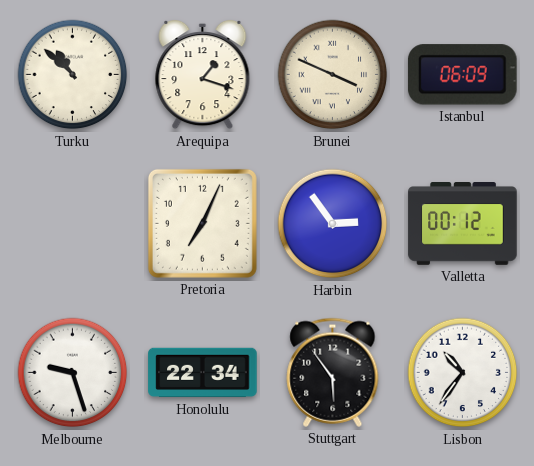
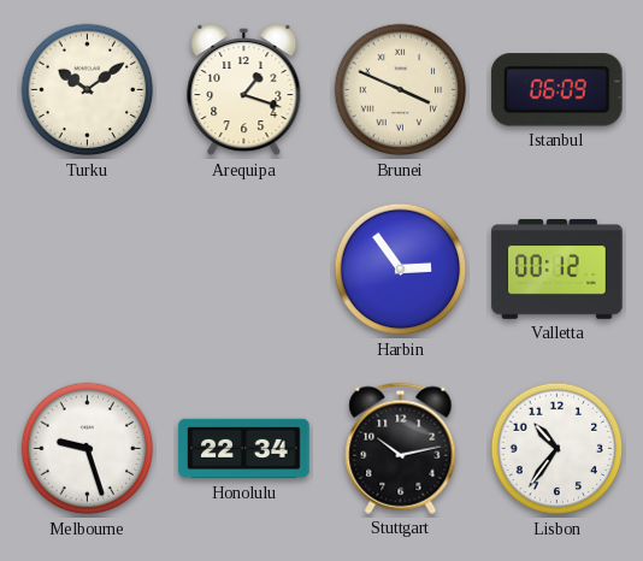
Turku: 10:52 -> 10:09
Pretoria: 7:04 -> none
Stuttgart: 5:54 -> 10:13
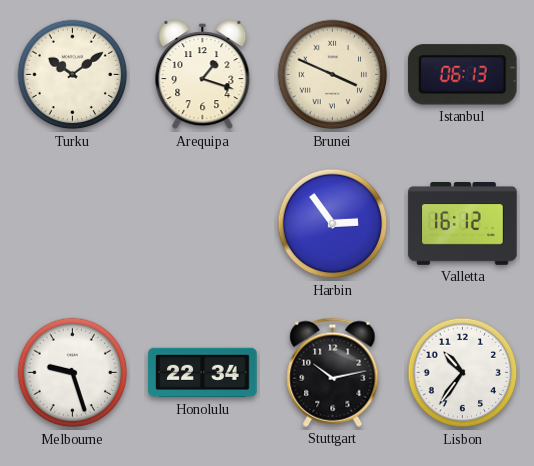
Istanbul: 06:09 -> 06:13
Valletta: 00:12 -> 16:12
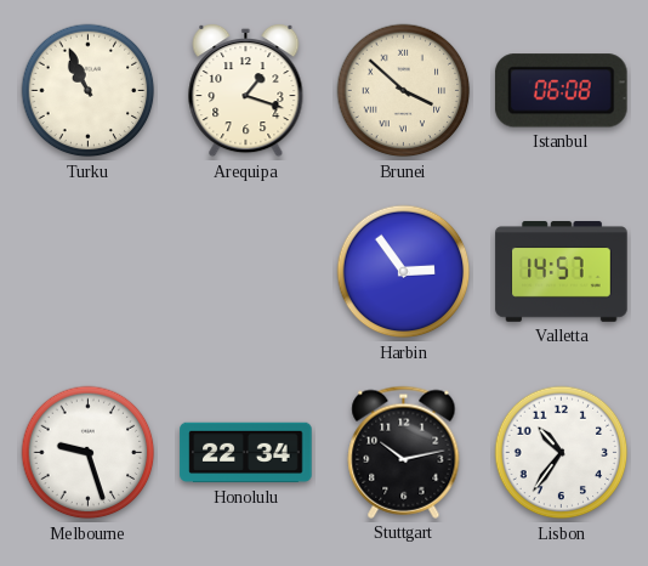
Turku: 10:09 -> 10:56
Brunei: 3:49 -> 3:52
Istanbul: 06:13 -> 06:08
Valletta: 16:12 -> 14:57
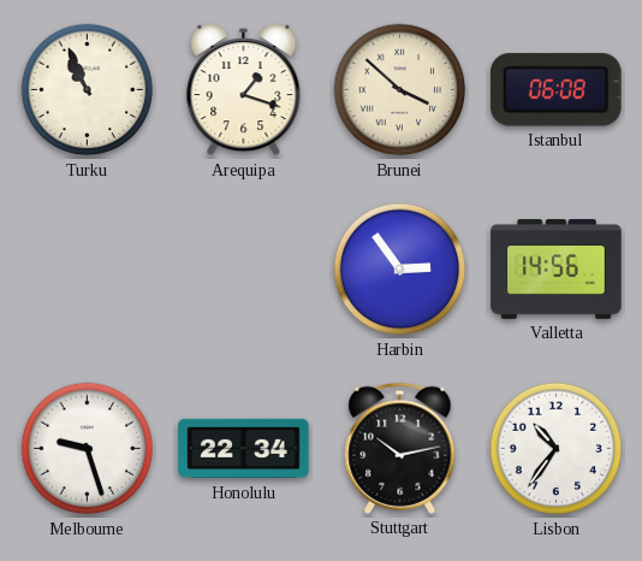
Valletta: 14:57 -> 14:56
